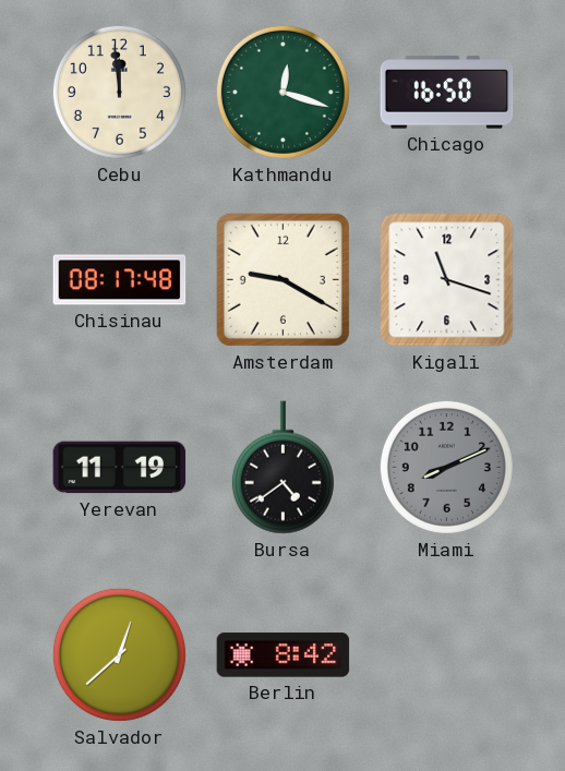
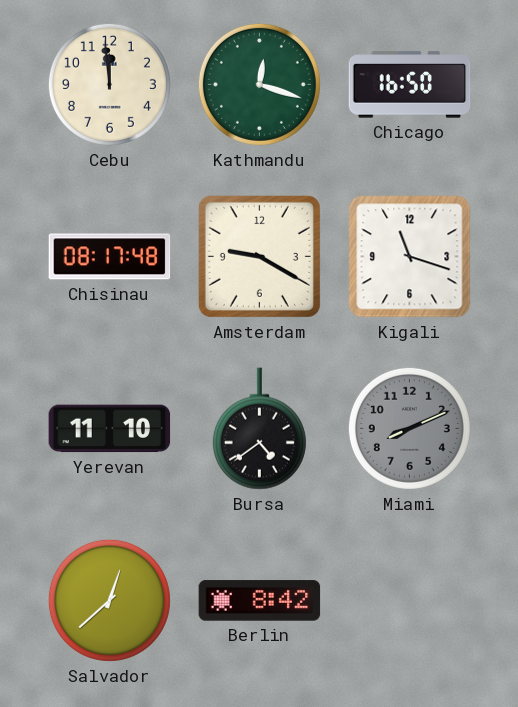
Yerevan: 11:19 -> 11:10
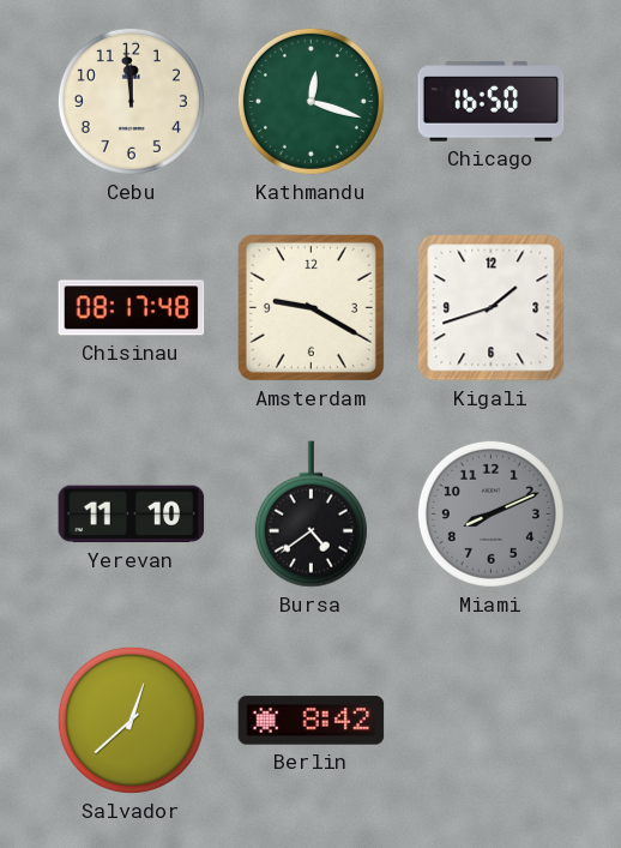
Kigali: 11:18 -> 1:42
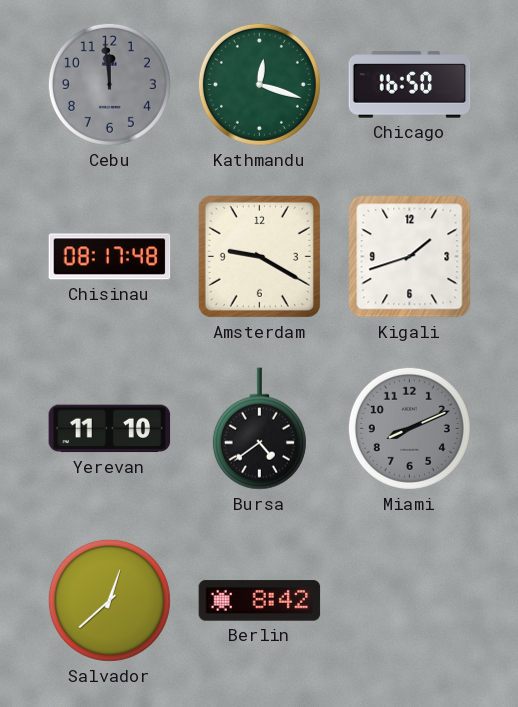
Cebu dial: cream -> grey
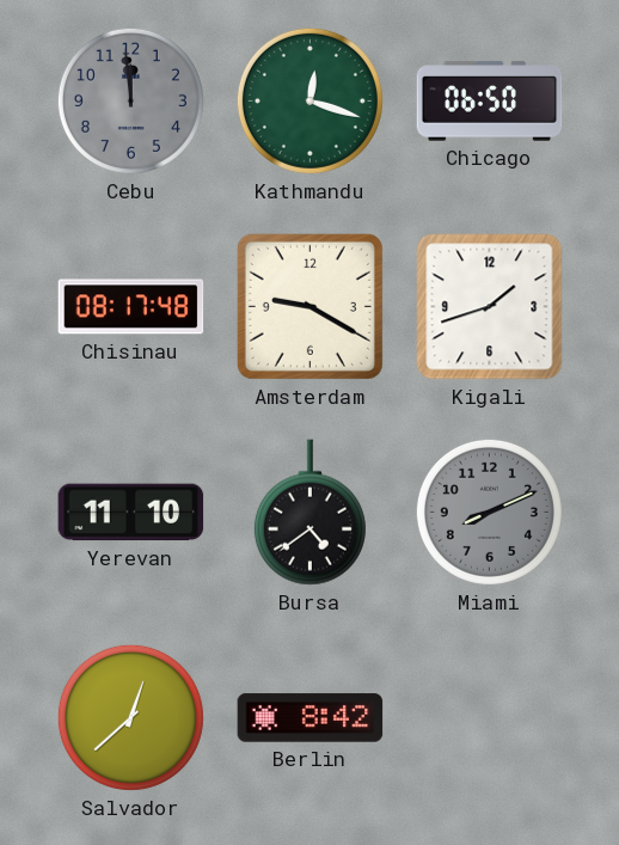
Chicago: 16:50 -> 06:50
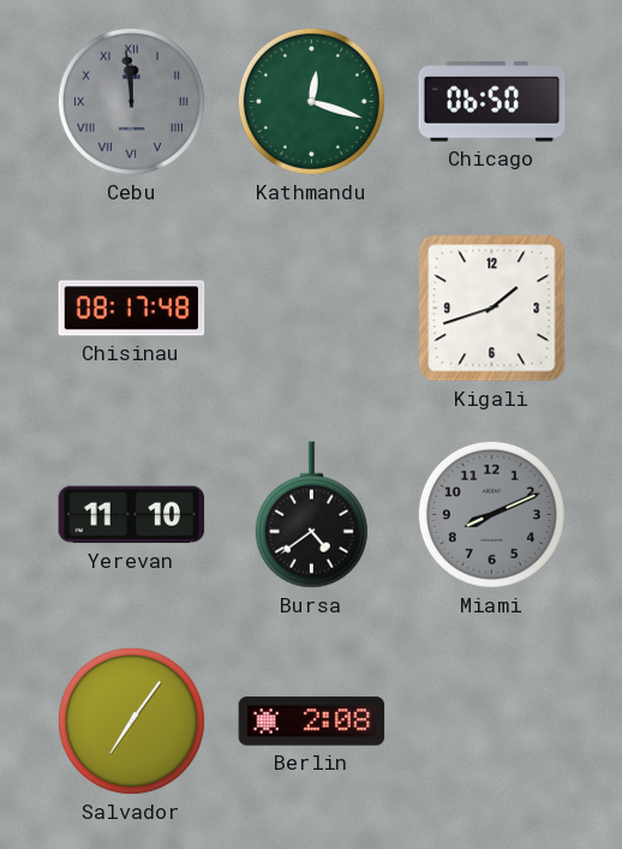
Cebu numerals: Arabic -> Roman
Amsterdam: 9:20 -> none
Salvador: 12:38 -> 7:06
Berlin: 8:42 -> 2:08
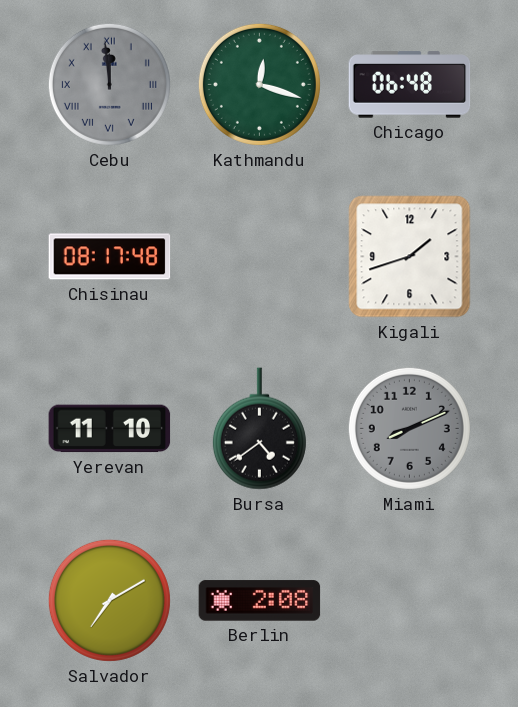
Chicago: 06:50 -> 06:48
Salvador: 7:06 -> 7:10
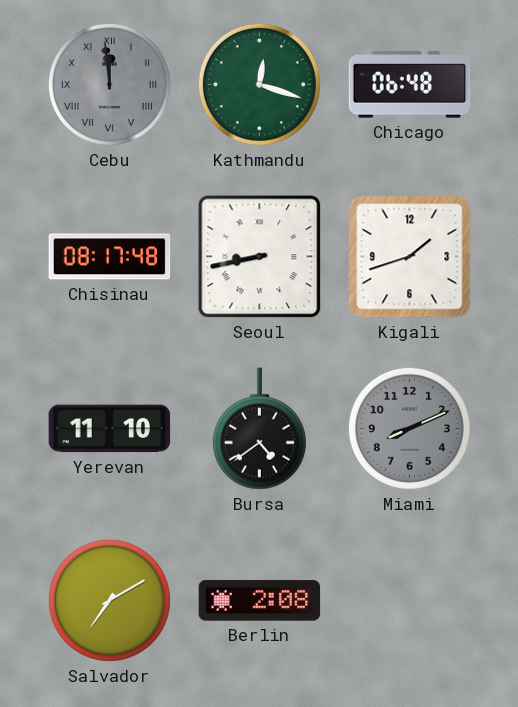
Seoul: none -> 8:43
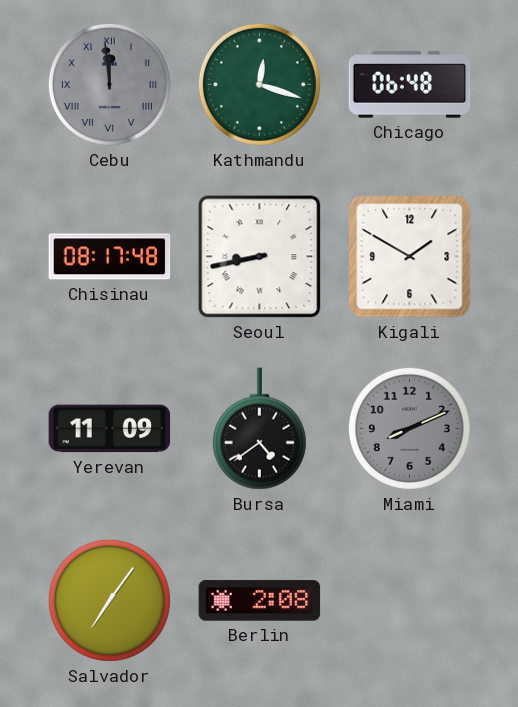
Kigali: 1:42 -> 1:50
Yerevan: 11:10 -> 11:09
Salvador: 7:10 -> 7:06
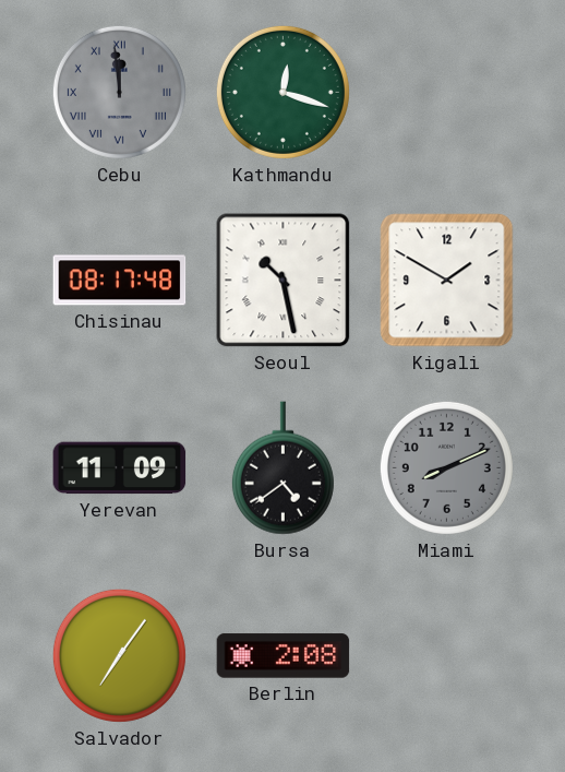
Chicago: 06:48 -> none
Seoul: 8:43 -> 10:28
